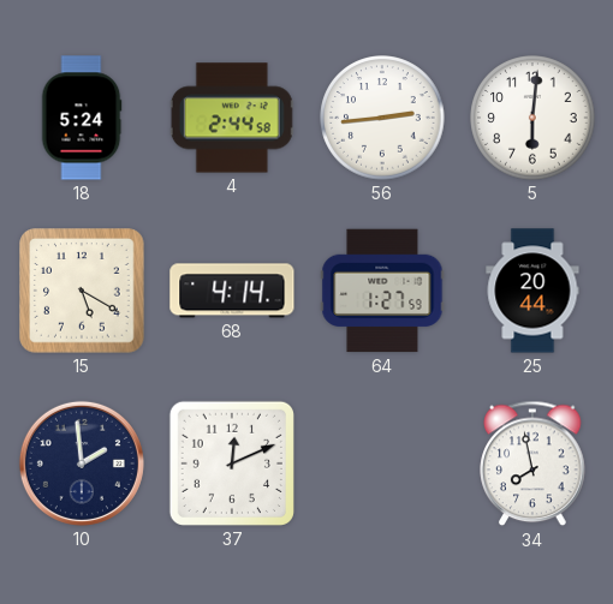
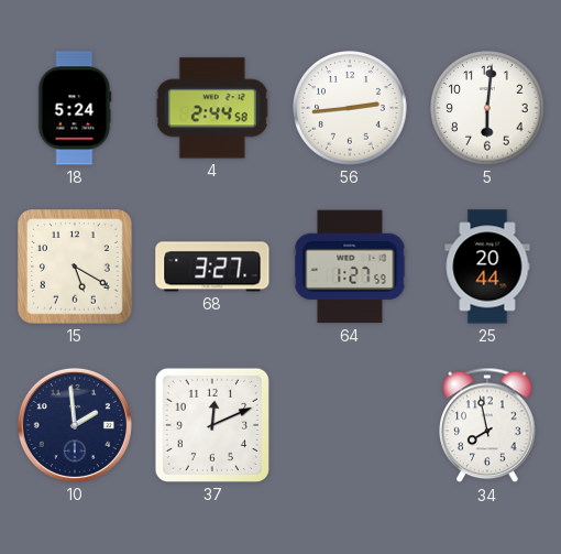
68: 4:14 -> 3:27
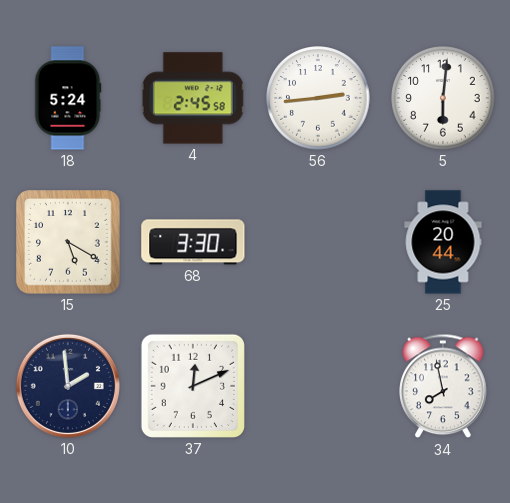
4: 2:44 -> 2:45
68: 3:27 -> 3:30
64: 1:27 -> none
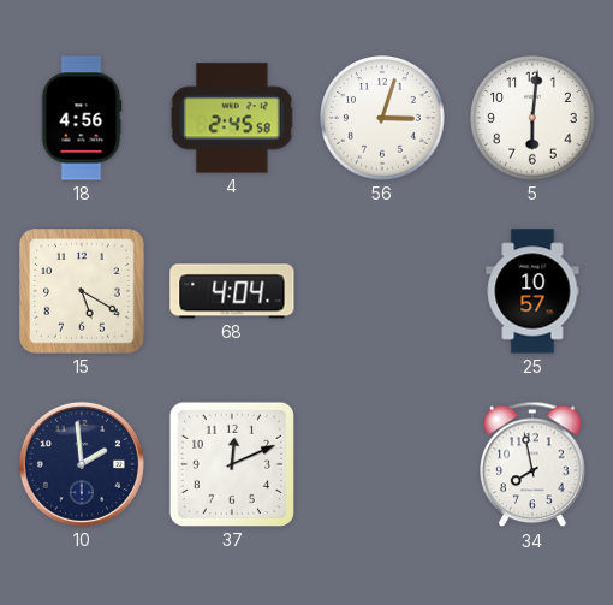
18: 5:24 -> 4:56
56: 2:44 -> 3:03
68: 3:30 -> 4:04
25: 20:44 -> 10:57
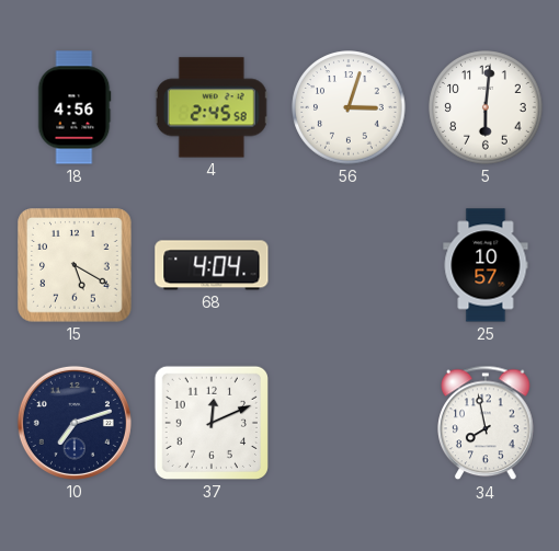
10: 1:59 -> 7:12
